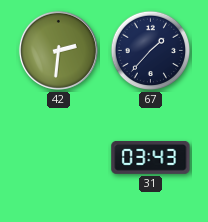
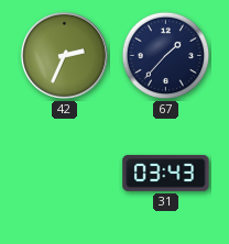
42: 2:31 -> 2:34
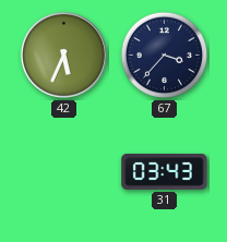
42: 2:34 -> 5:34
67: 1:37 -> 3:37
